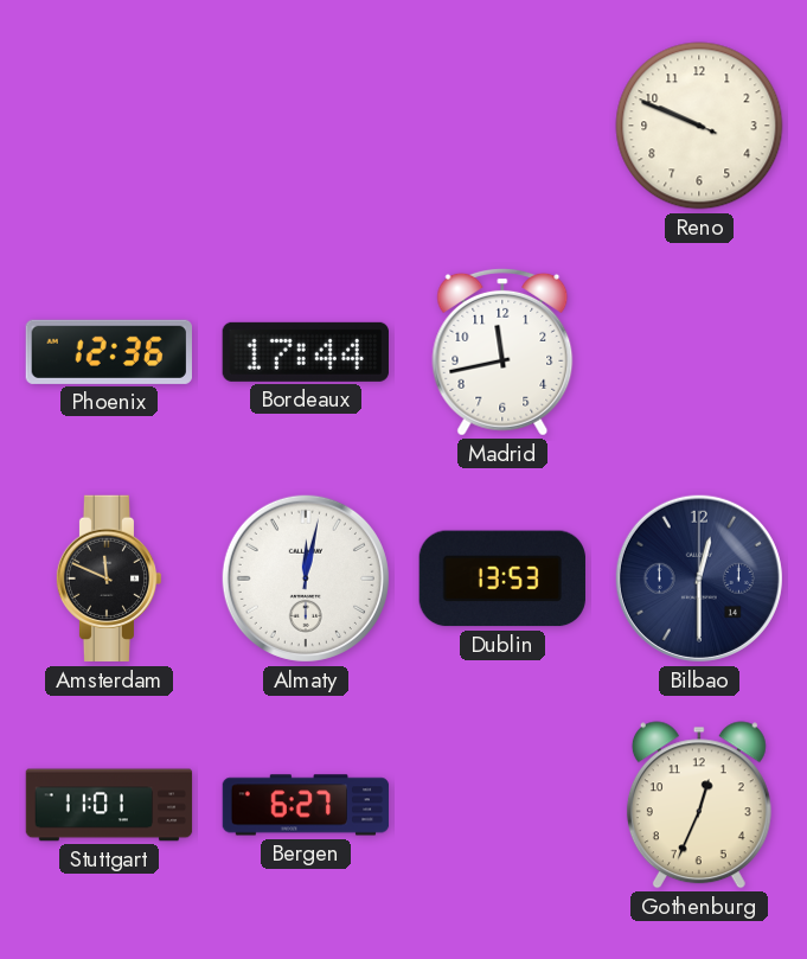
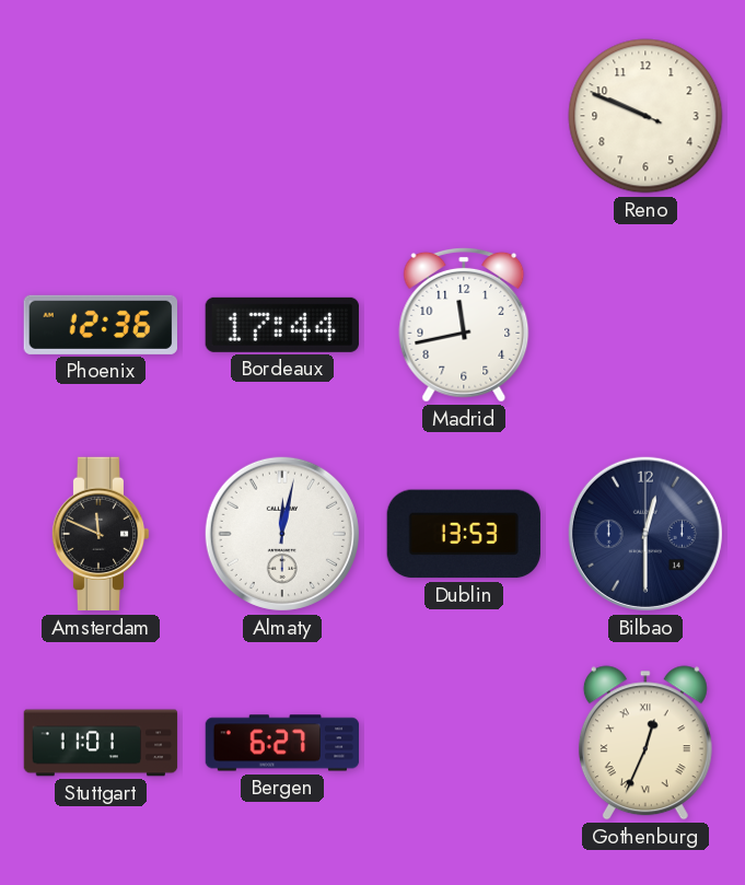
Gothenburg numerals: Arabic -> Roman
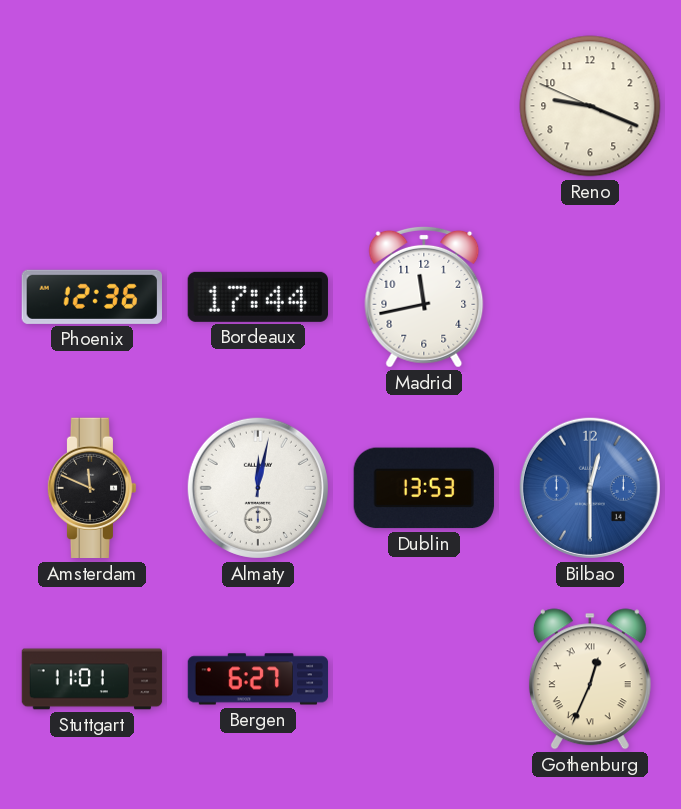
Reno: 9:48 -> 9:18
Bilbao dial: navy -> blue
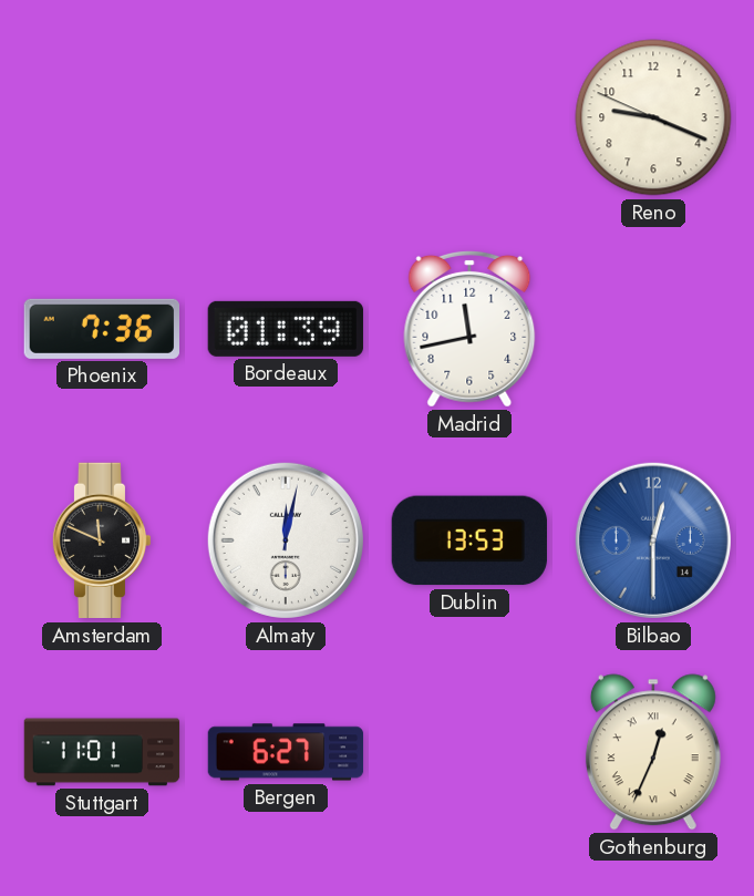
Phoenix: 12:36 -> 7:36
Bordeaux: 17:44 -> 01:39
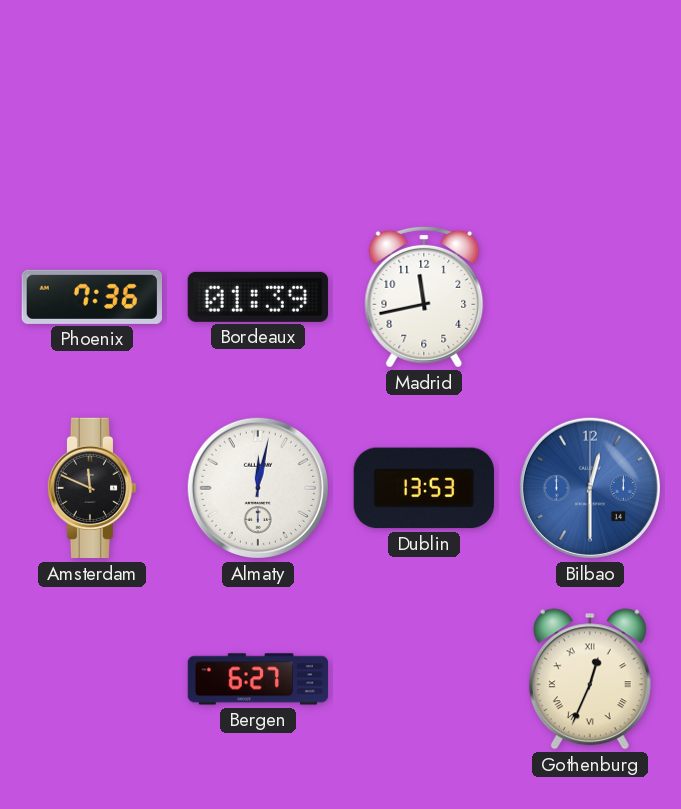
Reno: 9:18 -> none
Stuttgart: 11:01 -> none
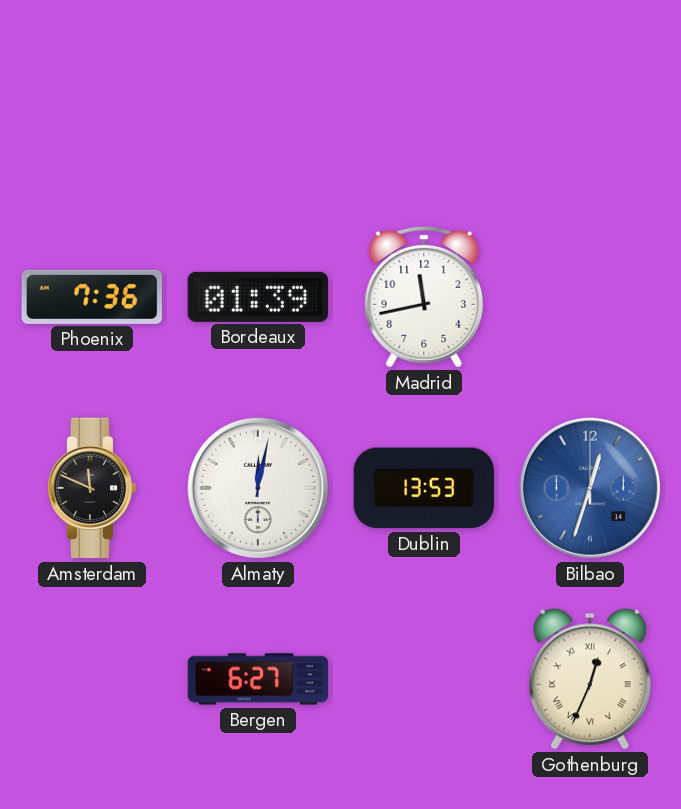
Bilbao: 12:30 -> 12:33
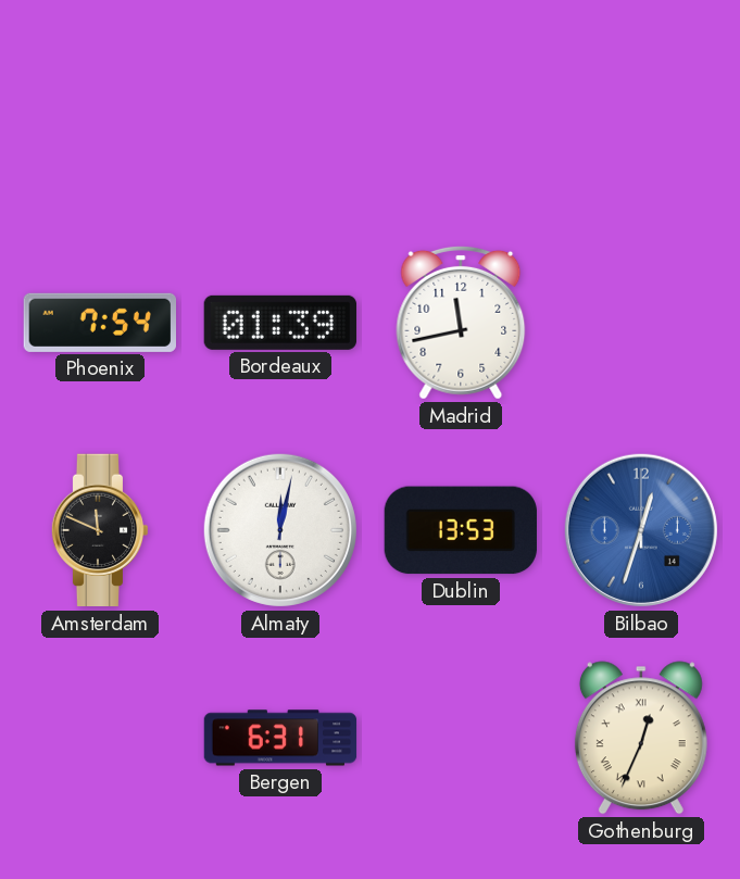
Phoenix: 7:36 -> 7:54
Bergen: 6:27 -> 6:31
